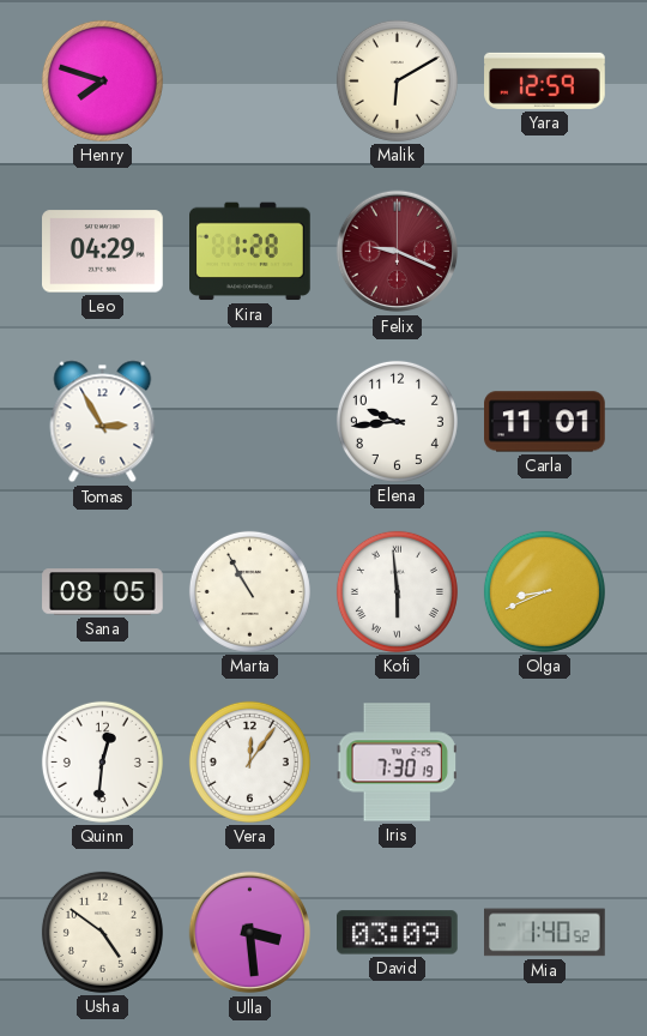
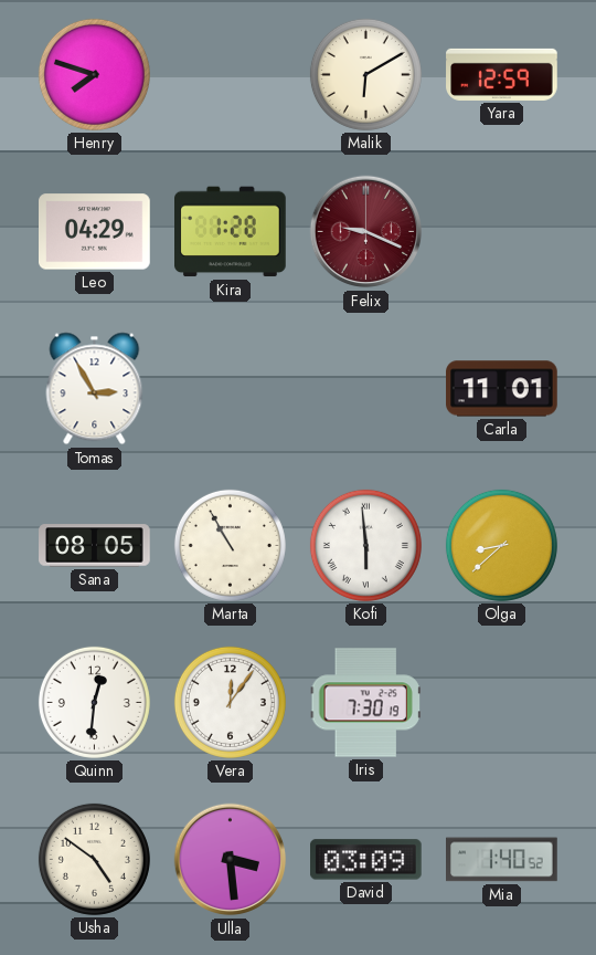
Elena: 9:44 -> none
Olga: 8:41 -> 8:38
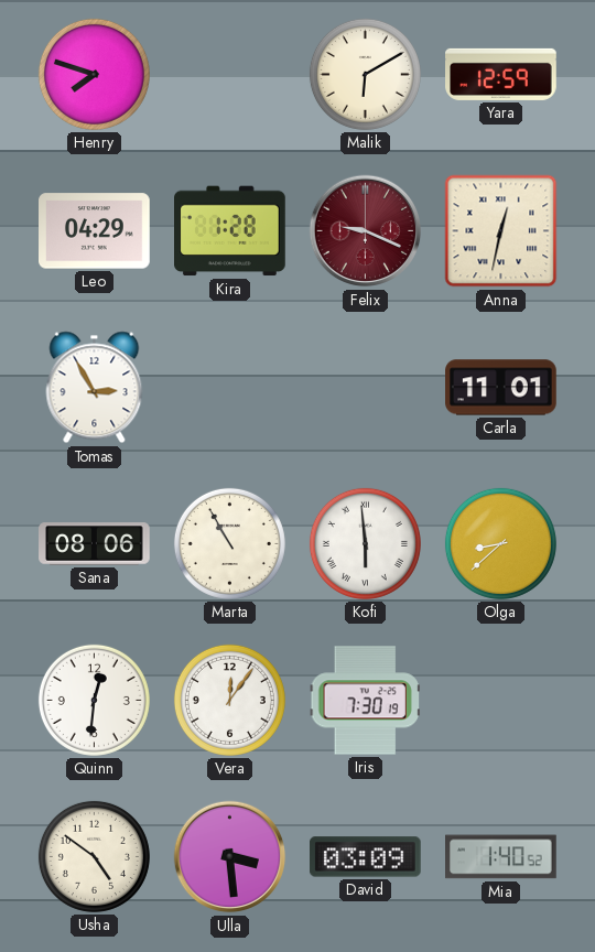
Anna: none -> 12:32
Sana: 08:05 -> 08:06
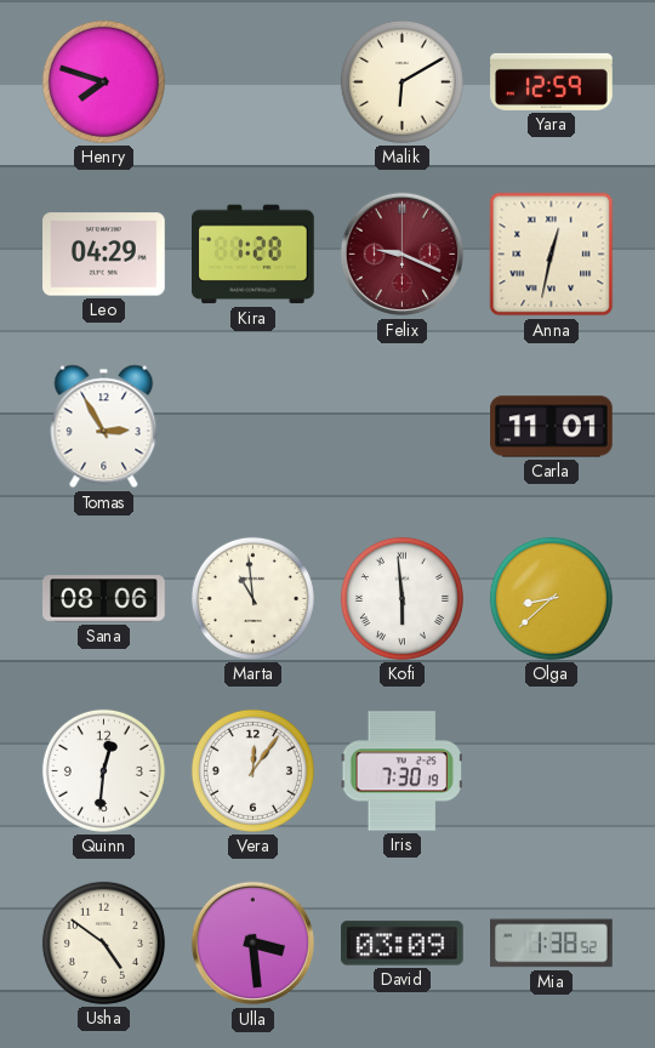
Marta: 10:55 -> 10:59
Mia: 1:40 -> 1:38
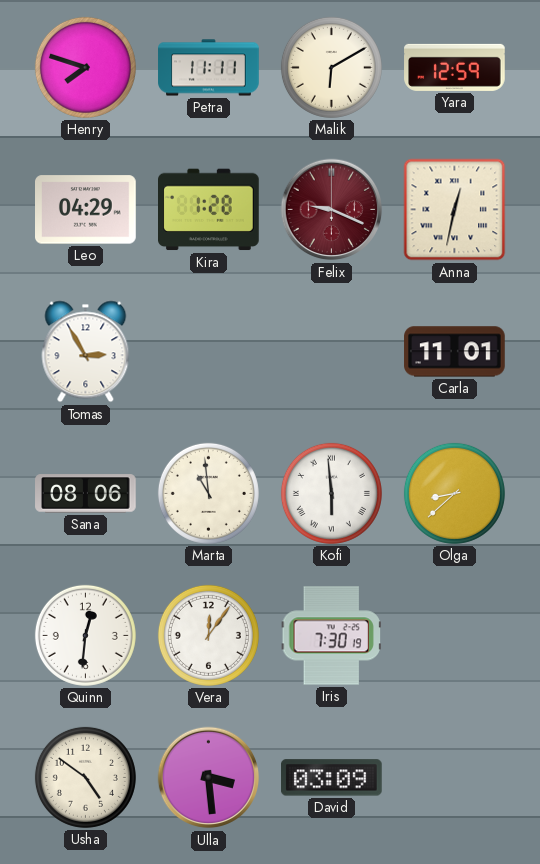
Petra: none -> 11:11
Mia: 1:38 -> none
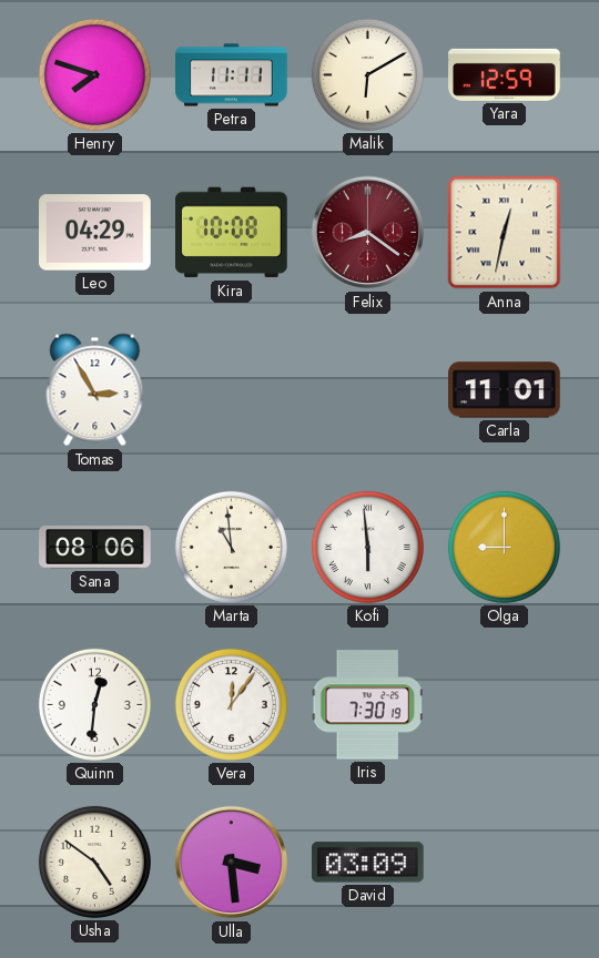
Kira: 1:28 -> 10:08
Felix: 9:19 -> 8:21
Olga: 8:38 -> 9:00
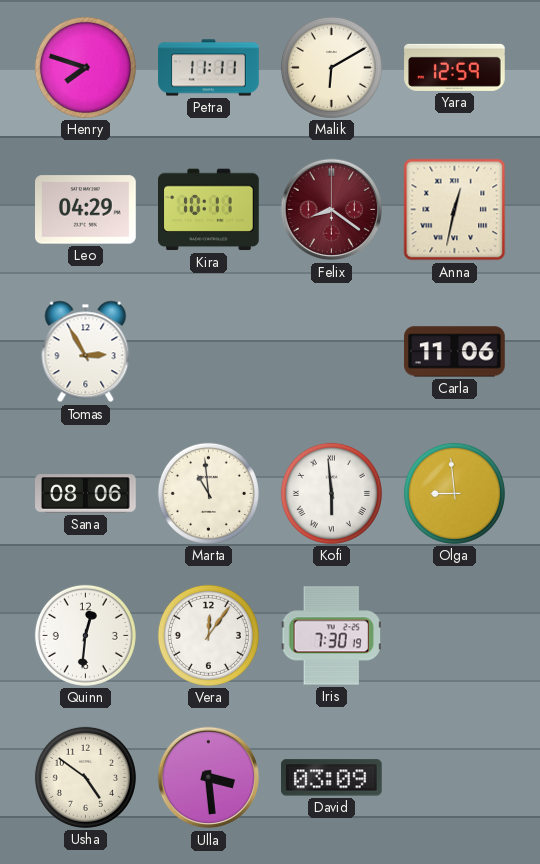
Kira: 10:08 -> 10:11
Carla: 11:01 -> 11:06
Olga: 9:00 -> 8:59
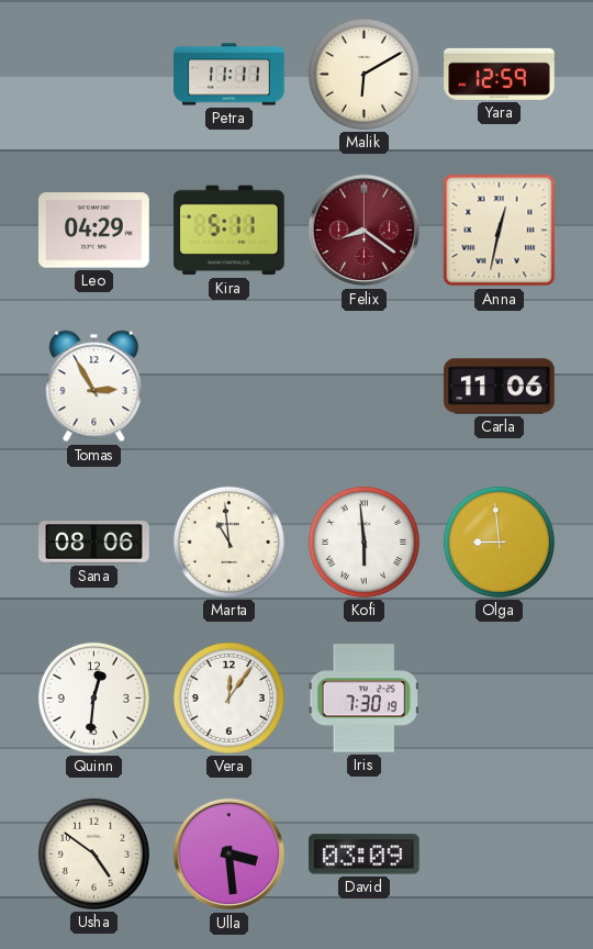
Henry: 7:48 -> none
Kira: 10:11 -> 5:11
